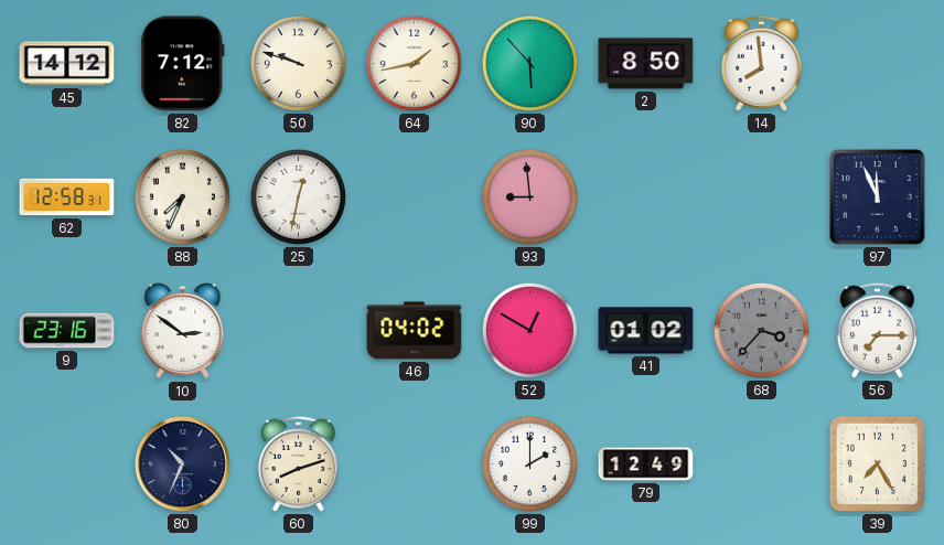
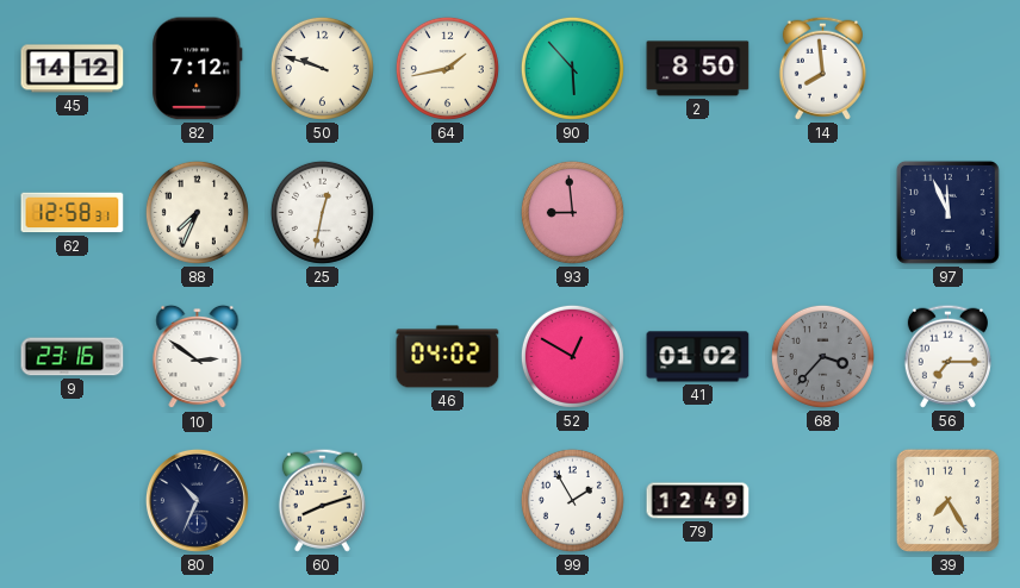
99: 2:00 -> 1:55
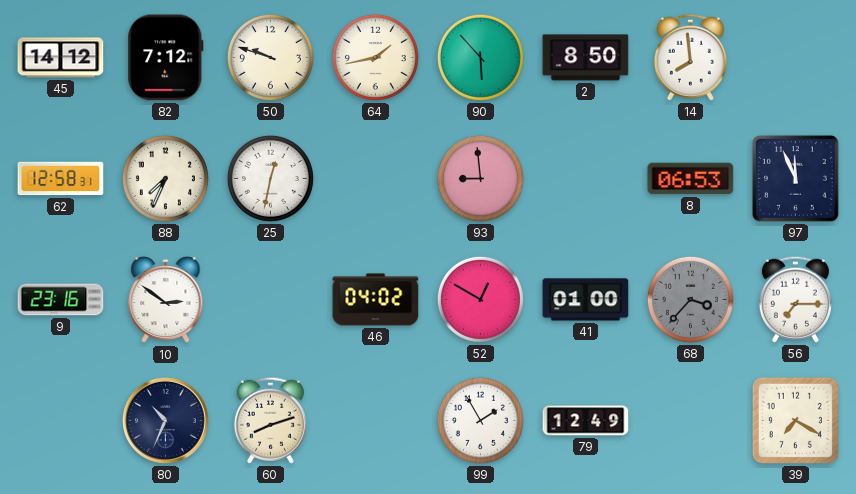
8: none -> 06:53
41: 01:02 -> 01:00
39: 7:25 -> 7:20
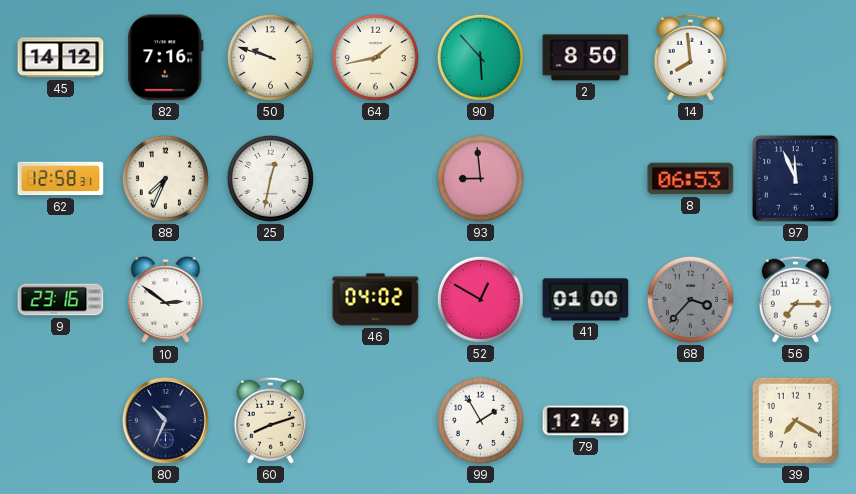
82: 7:12 -> 7:16
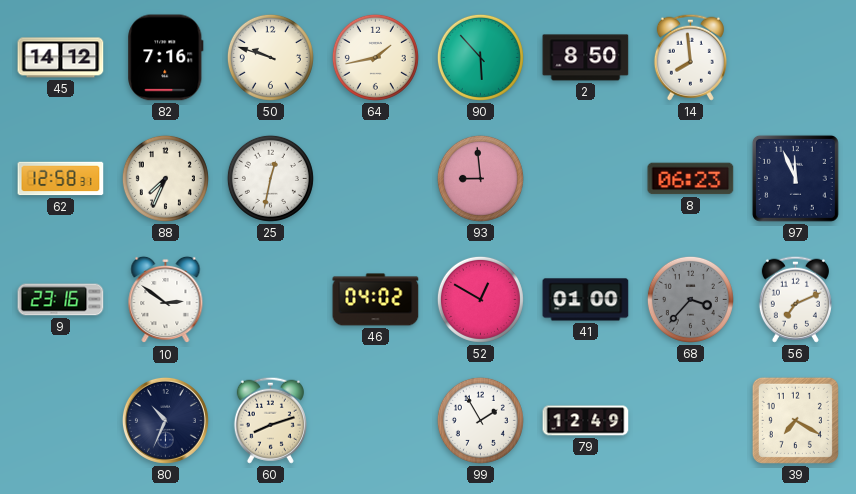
8: 06:53 -> 06:23
56: 7:15 -> 7:11
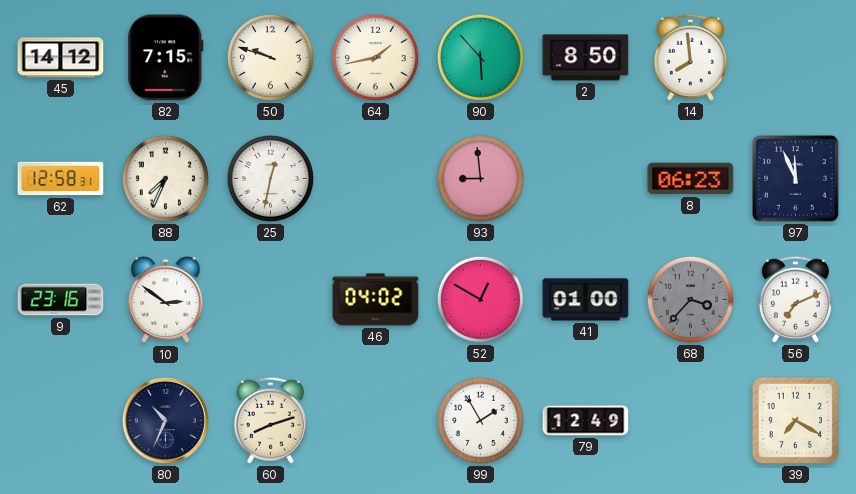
82: 7:16 -> 7:15
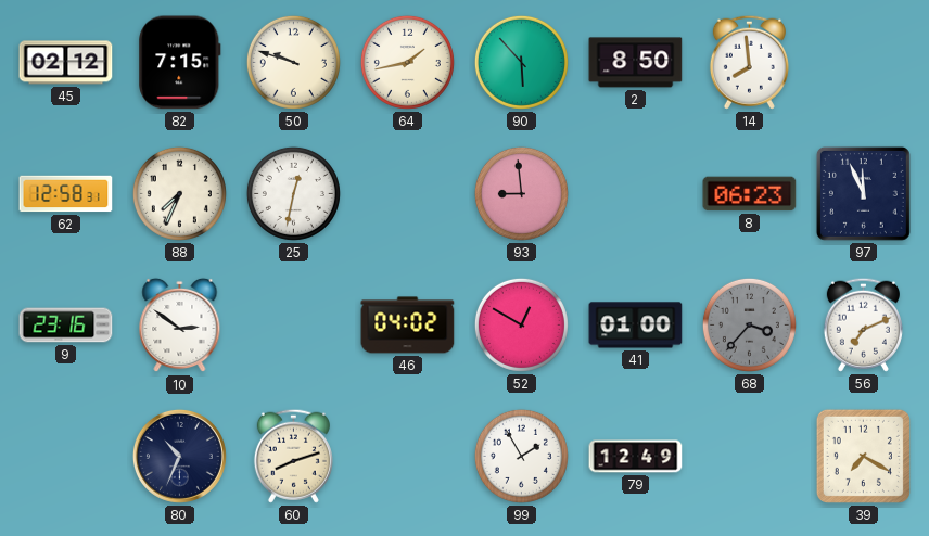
45: 14:12 -> 02:12
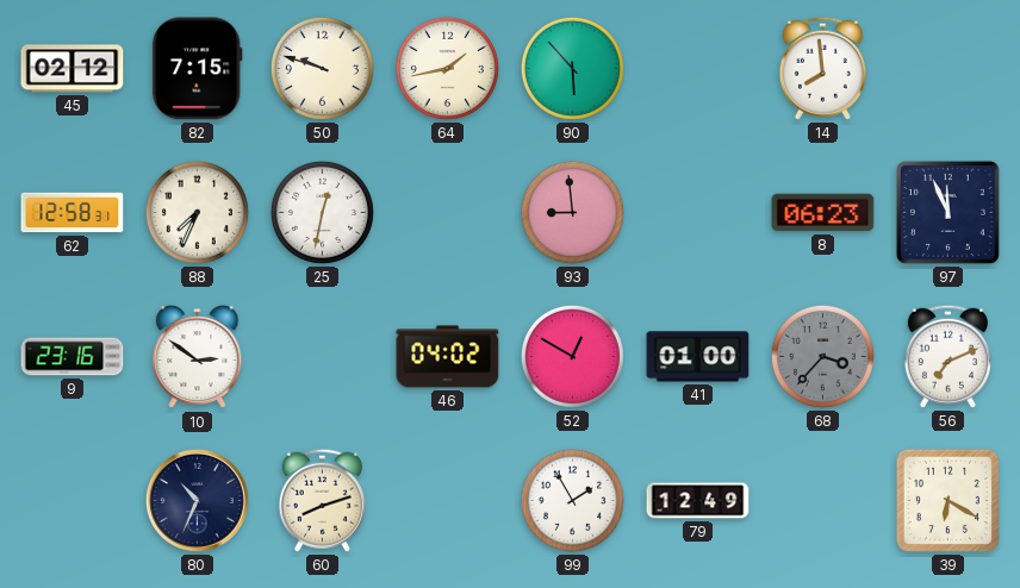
2: 8:50 -> none
39: 7:20 -> 6:20
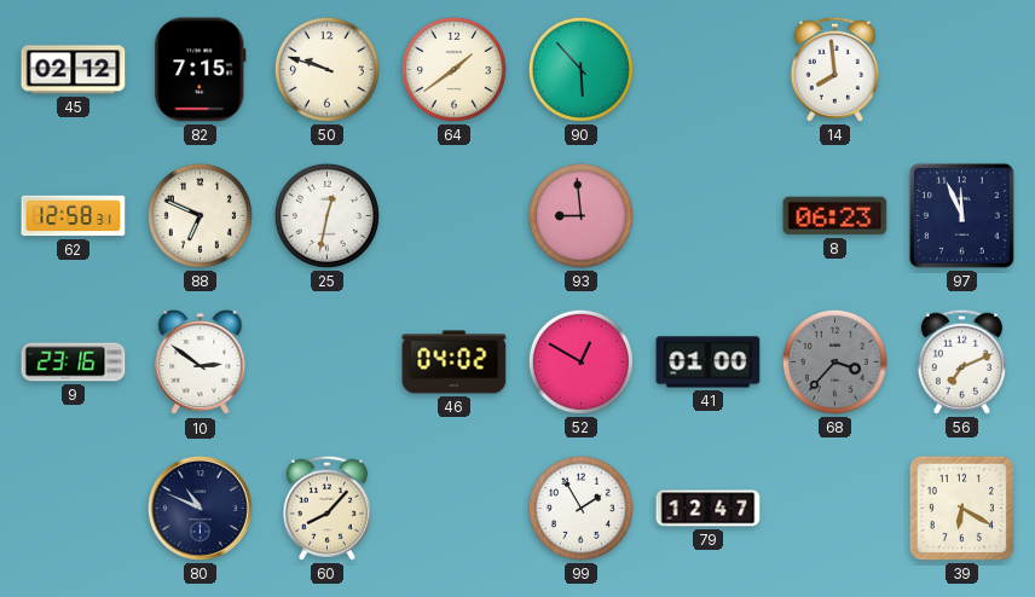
64: 1:43 -> 1:39
88: 7:34 -> 6:49
80: 10:34 -> 10:49
60: 8:12 -> 8:07
79: 12:49 -> 12:47
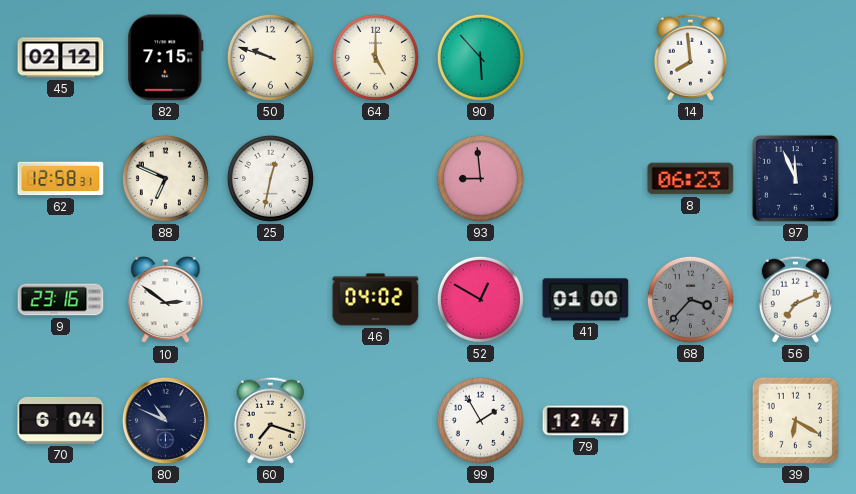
64: 1:39 -> 5:00
70: none -> 6:04
60: 8:07 -> 7:18
